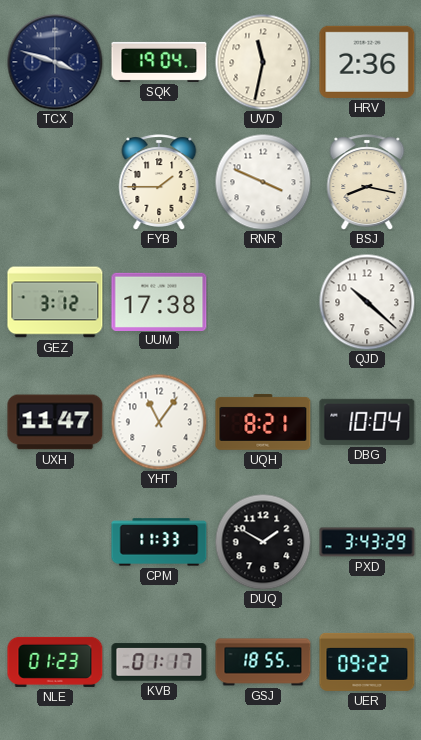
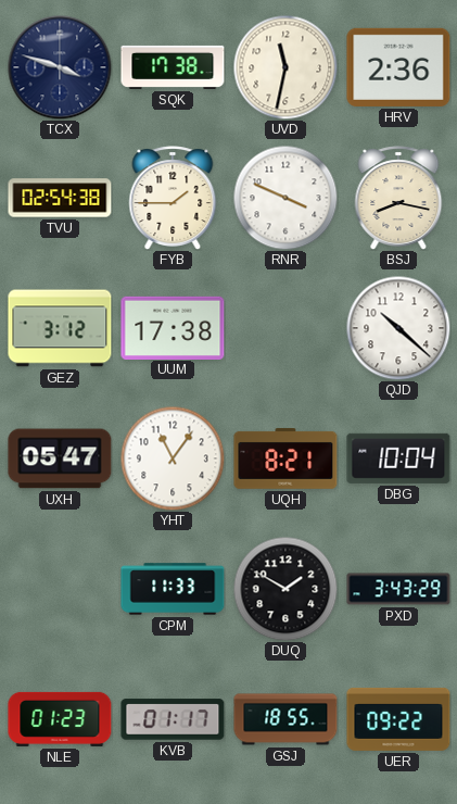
SQK: 19:04 -> 17:38
TVU: none -> 02:54
UXH: 11:47 -> 05:47
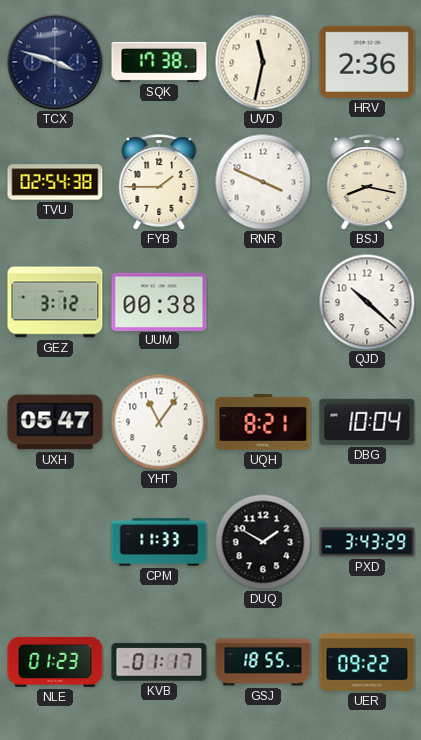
UUM: 17:38 -> 00:38
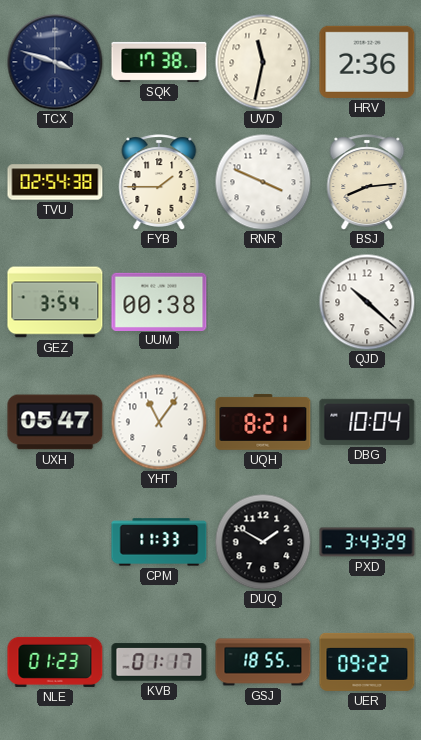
BSJ: 8:17 -> 8:14
GEZ: 3:12 -> 3:54
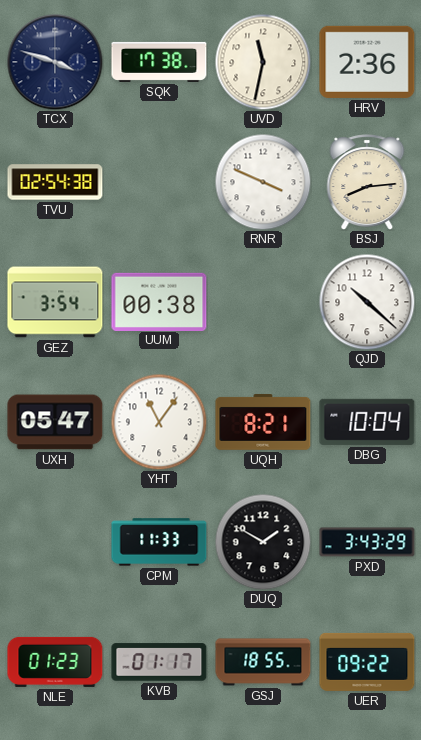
FYB: 1:45 -> none
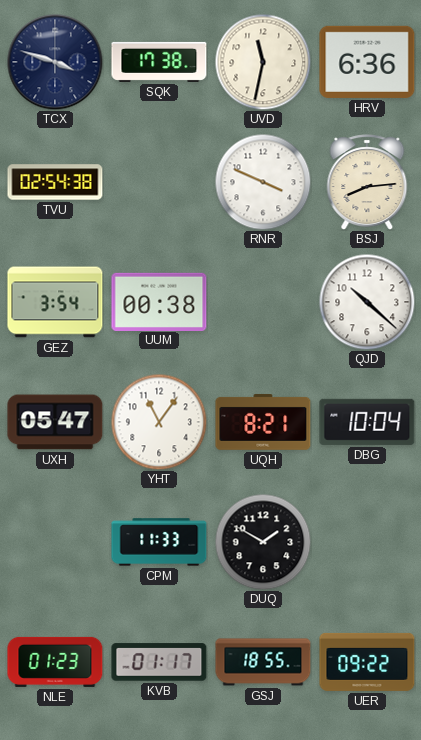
HRV: 2:36 -> 6:36
PXD: 3:43 -> none
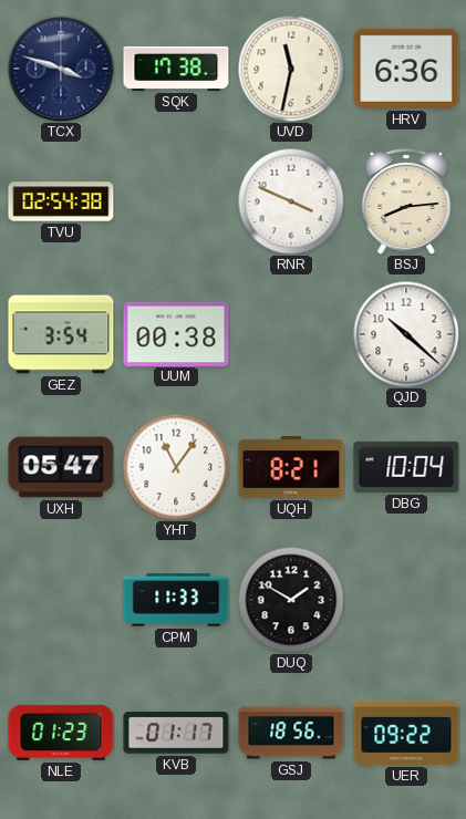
GSJ: 18:55 -> 18:56
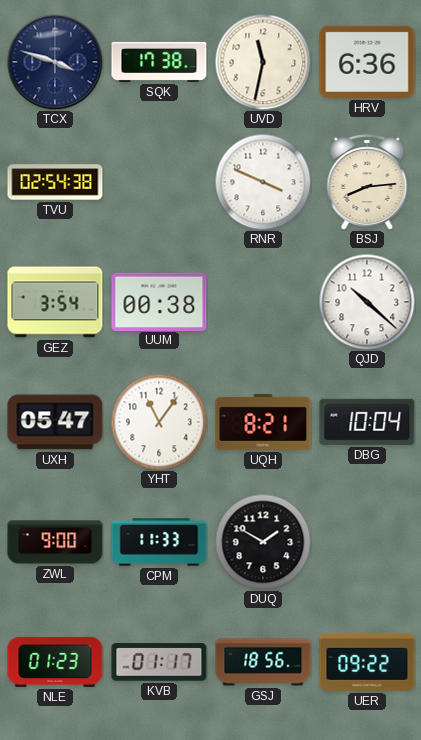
ZWL: none -> 9:00
